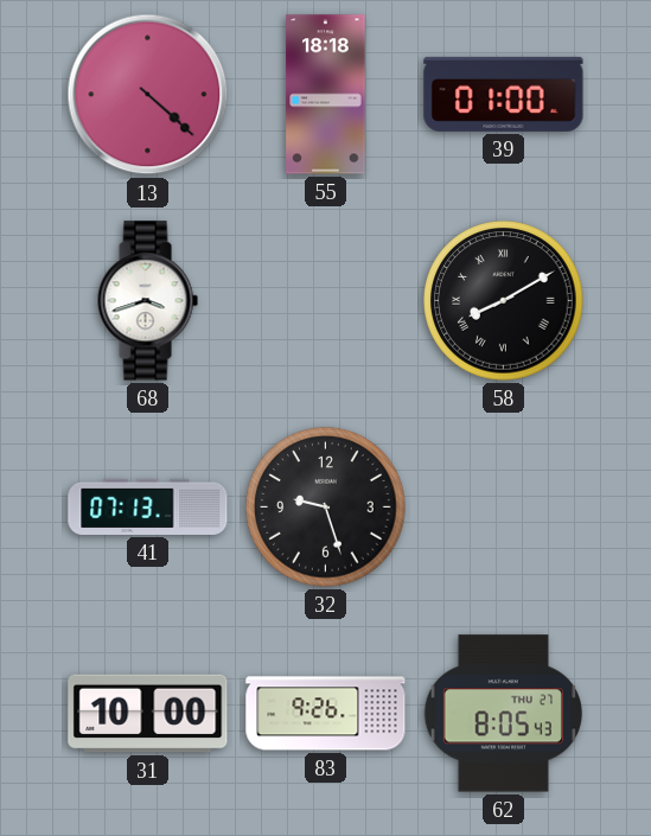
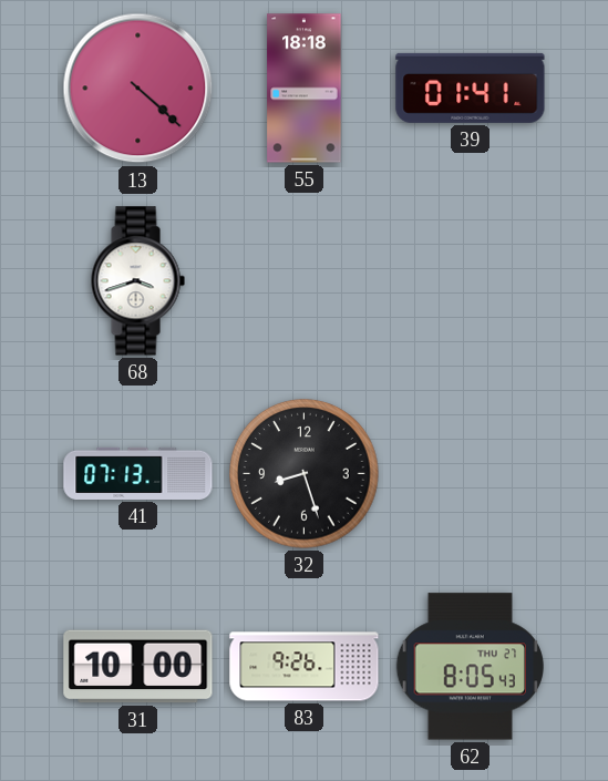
39: 01:00 -> 01:41
58: 8:10 -> none
32: 9:27 -> 8:27
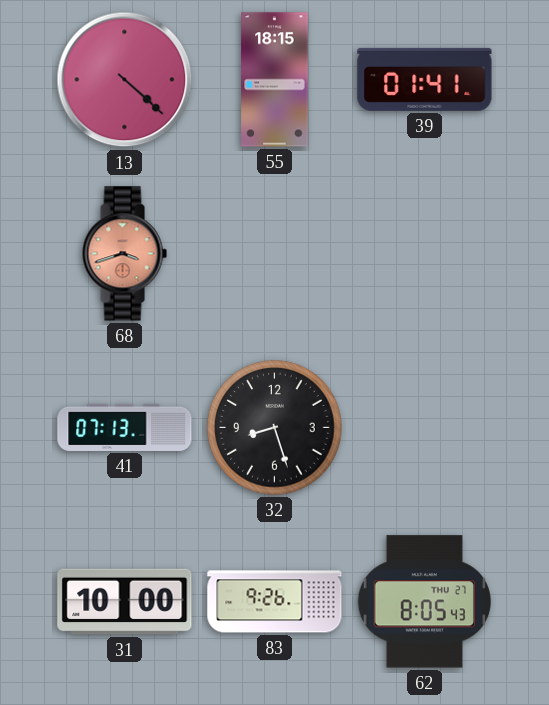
55: 18:18 -> 18:15
68 dial: white -> salmon
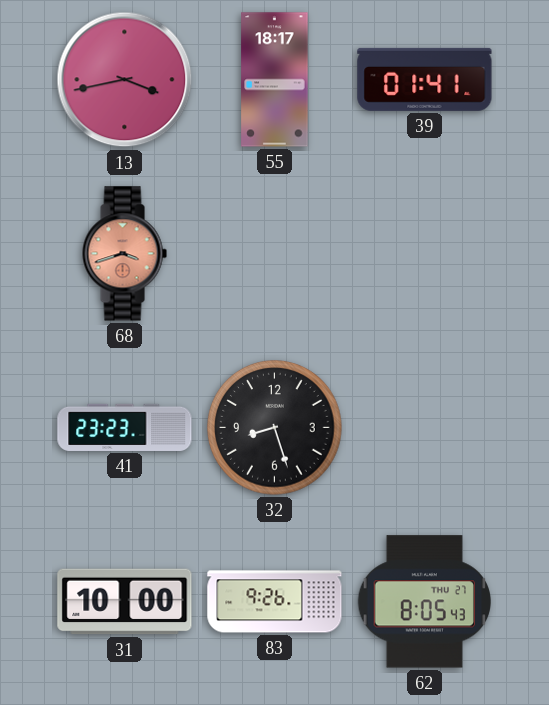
13: 4:22 -> 3:43
55: 18:15 -> 18:17
41: 07:13 -> 23:23
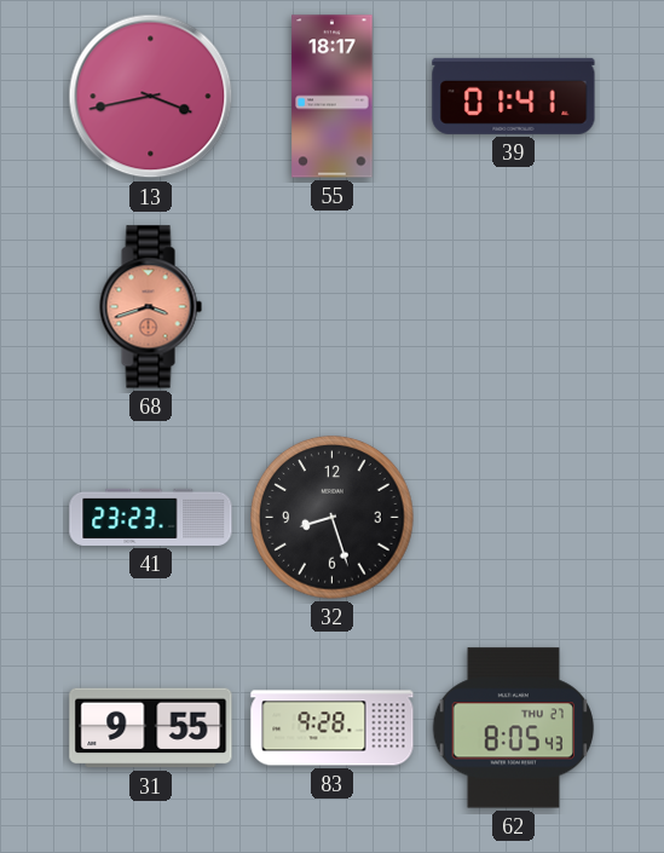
31: 10:00 -> 9:55
83: 9:26 -> 9:28
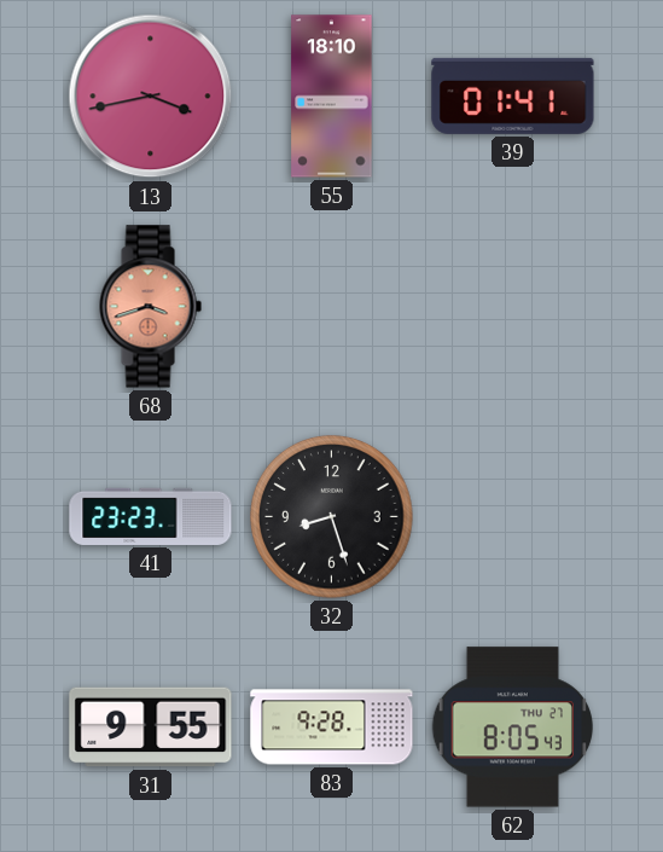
55: 18:17 -> 18:10
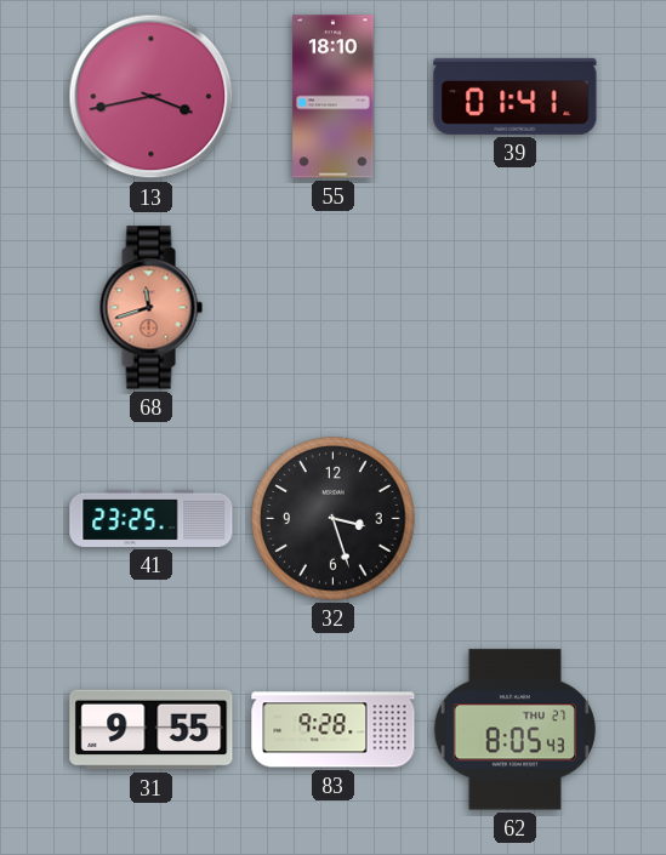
68: 3:42 -> 11:42
41: 23:23 -> 23:25
32: 8:27 -> 3:27
